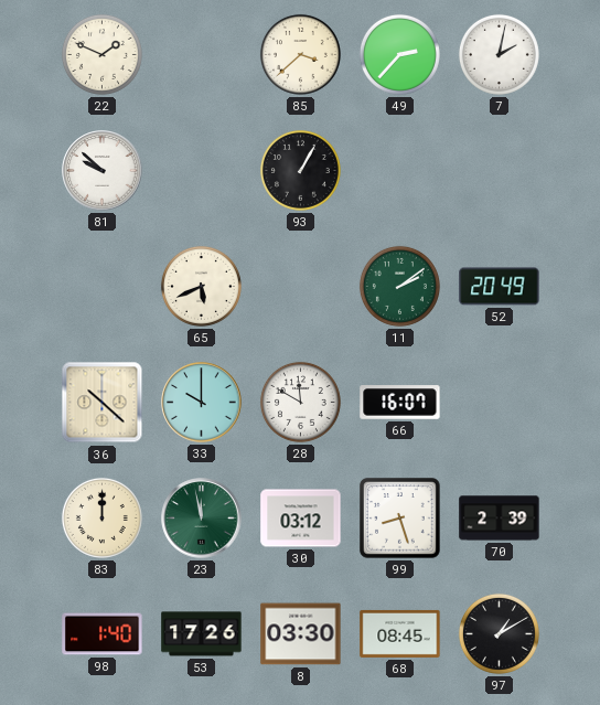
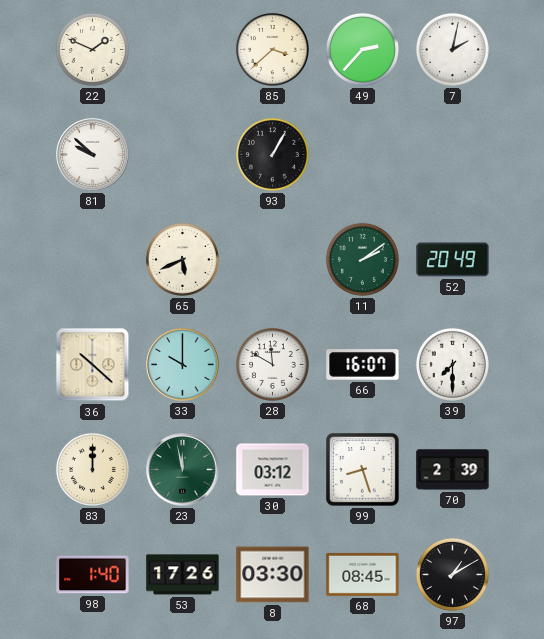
39: none -> 7:30
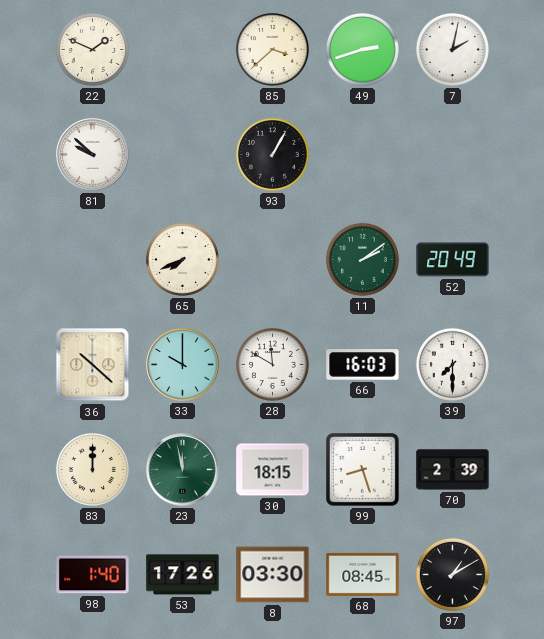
49: 2:37 -> 2:42
65: 5:41 -> 7:41
66: 16:07 -> 16:03
30: 03:12 -> 18:15
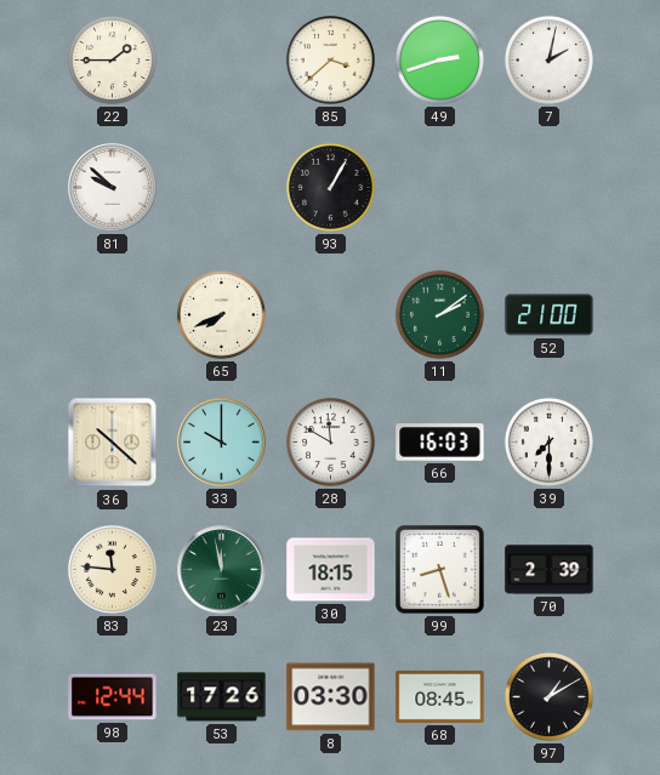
22: 1:49 -> 1:45
52: 20:49 -> 21:00
83: 12:00 -> 11:46
98: 1:40 -> 12:44
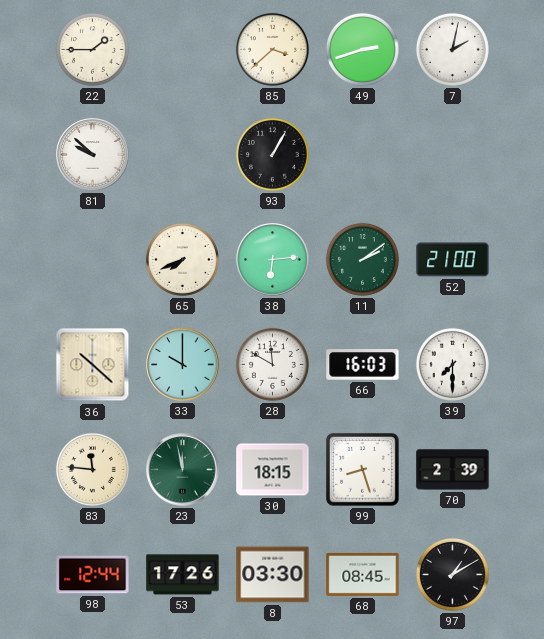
38: none -> 6:14
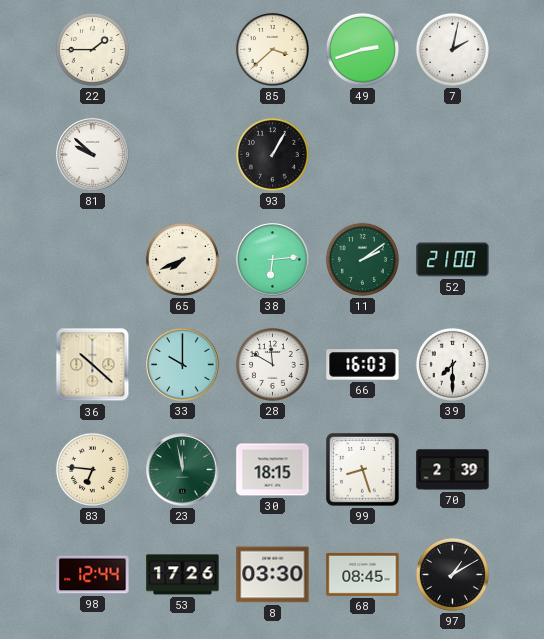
83: 11:46 -> 6:46
